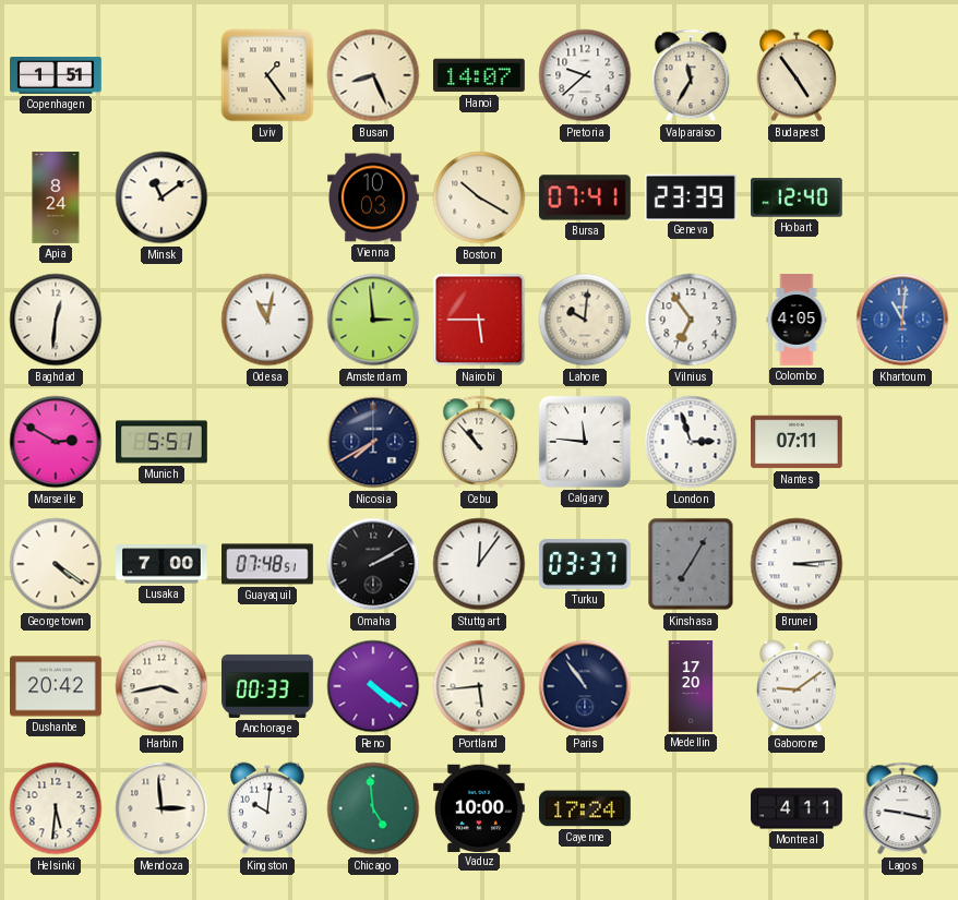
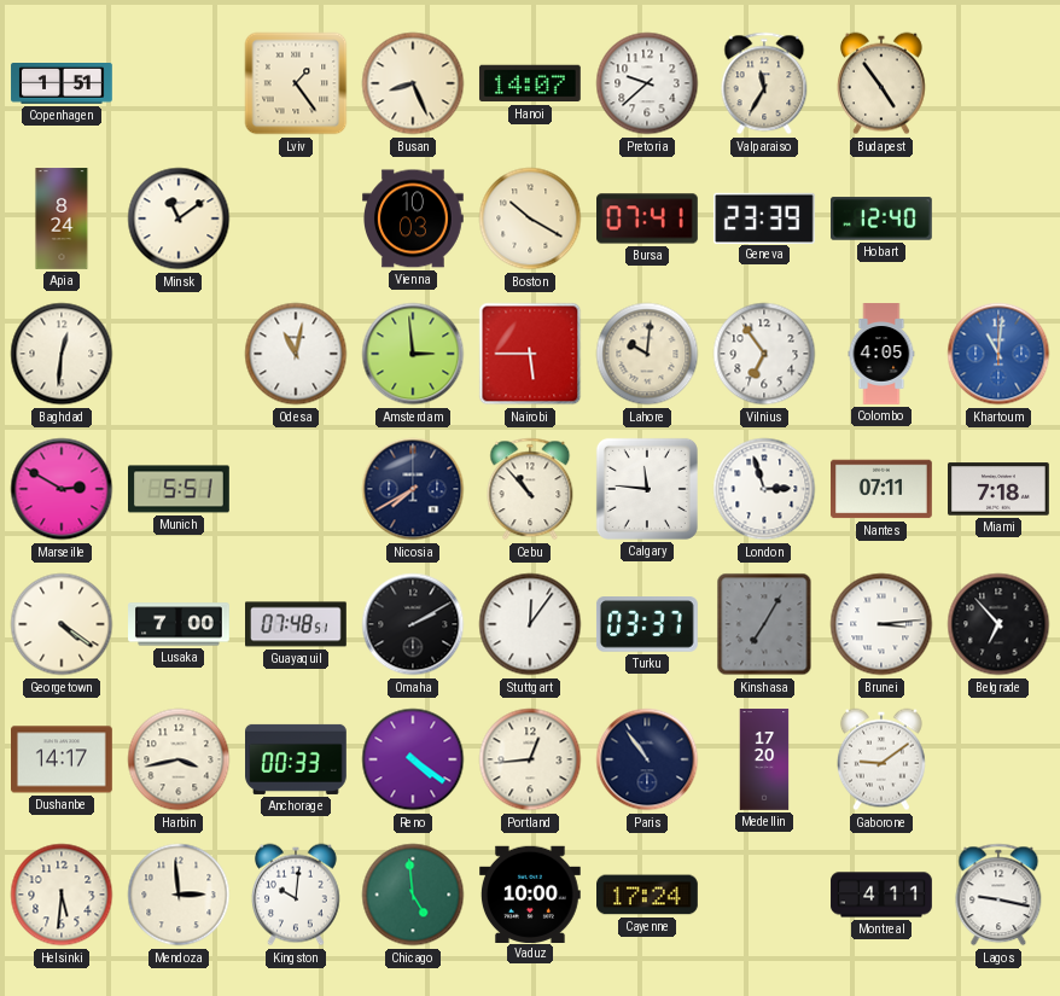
Miami: none -> 7:18
Belgrade: none -> 6:53
Dushanbe: 20:42 -> 14:17
Portland: 5:44 -> 12:44
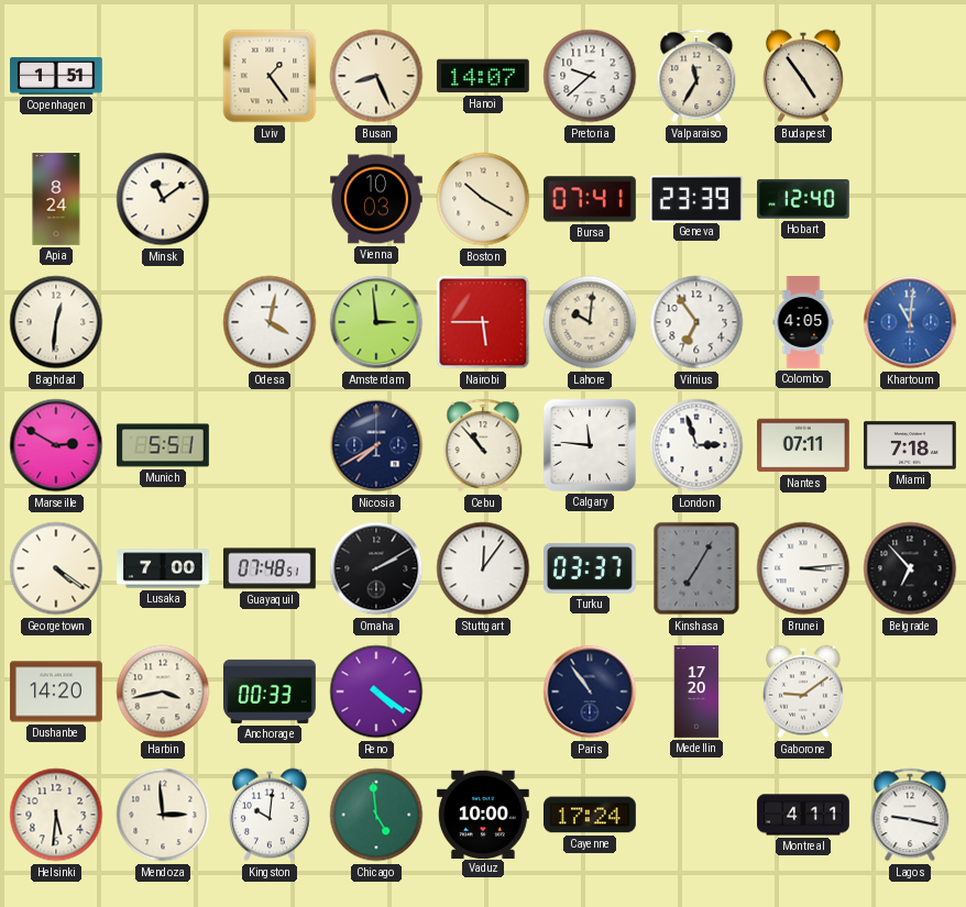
Odesa: 11:02 -> 4:02
Dushanbe: 14:17 -> 14:20
Portland: 12:44 -> none
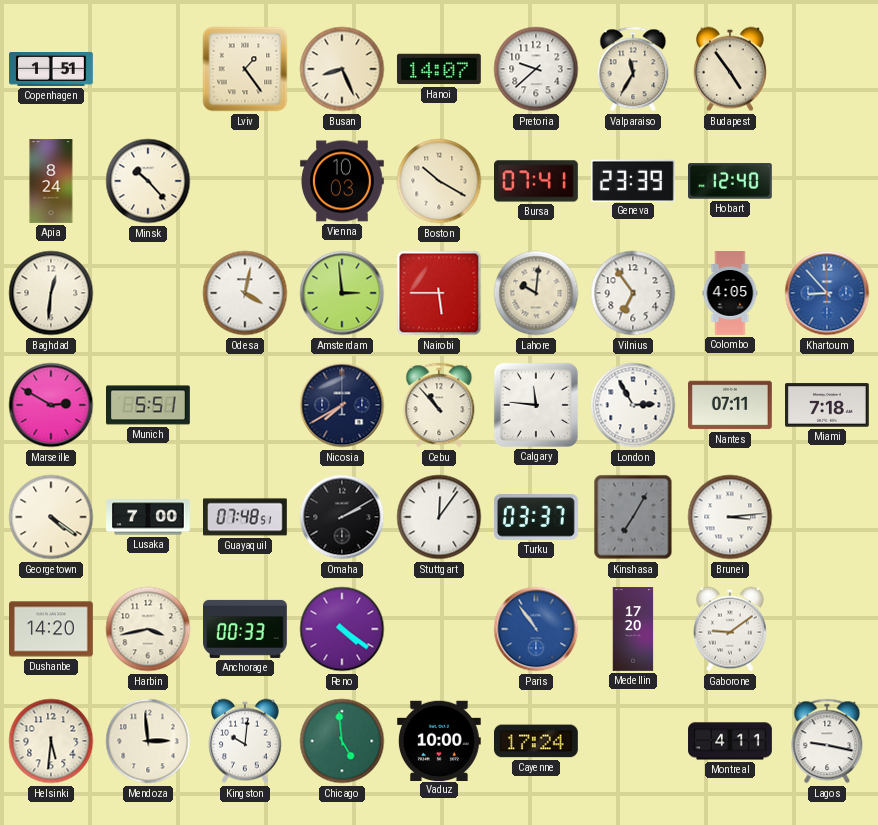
Minsk: 11:09 -> 10:23
Khartoum: 11:01 -> 8:53
London: 2:57 -> 2:55
Belgrade: 6:53 -> none
Paris dial: navy -> blue
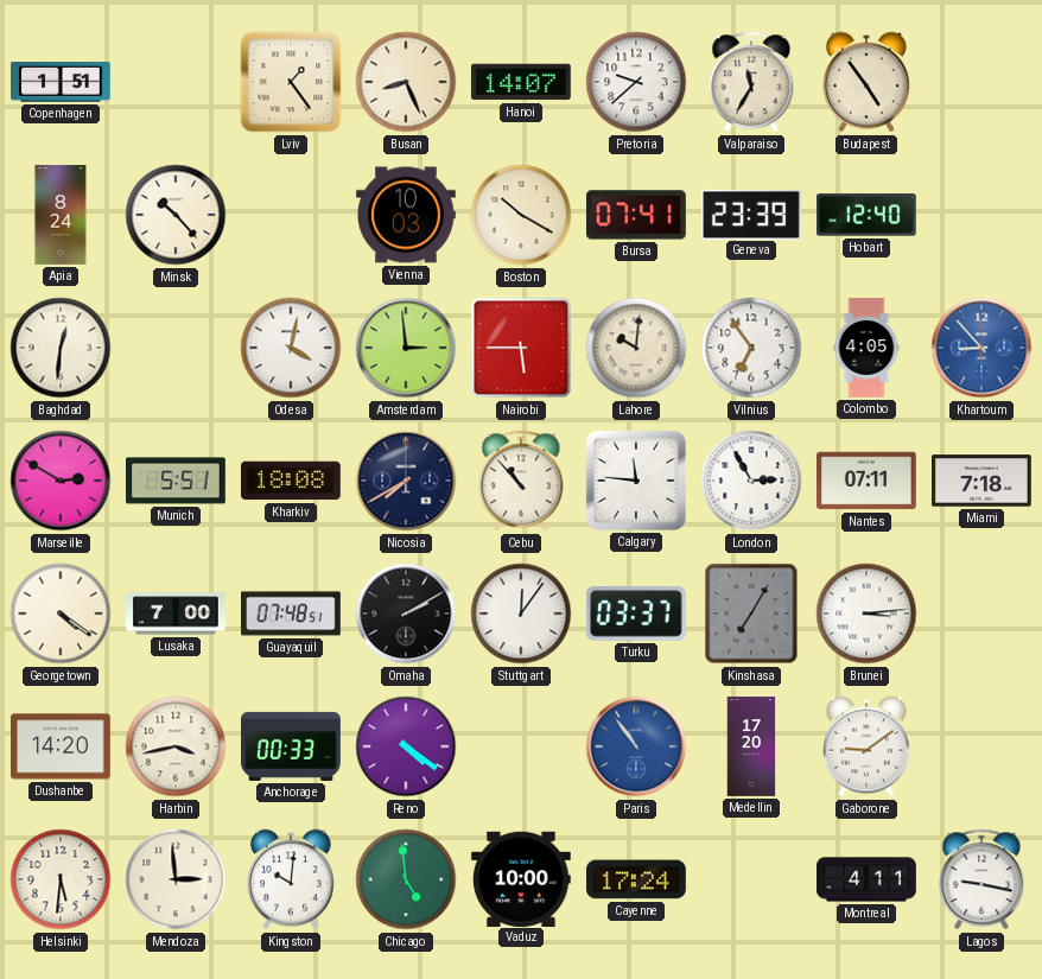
Kharkiv: none -> 18:08
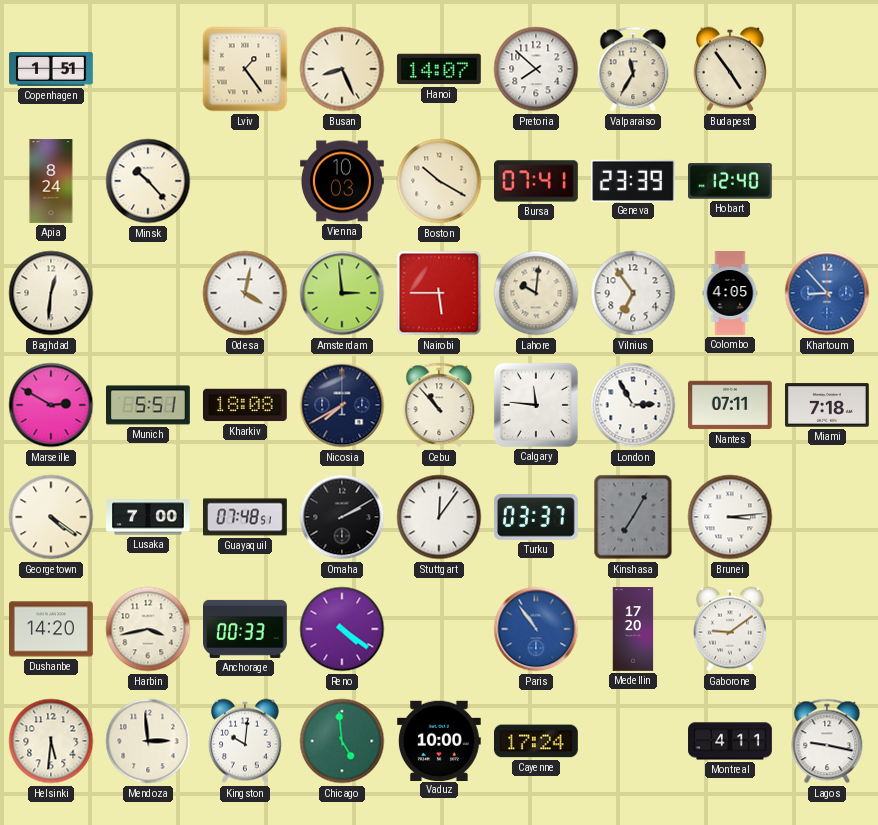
Pretoria: 9:38 -> 7:52
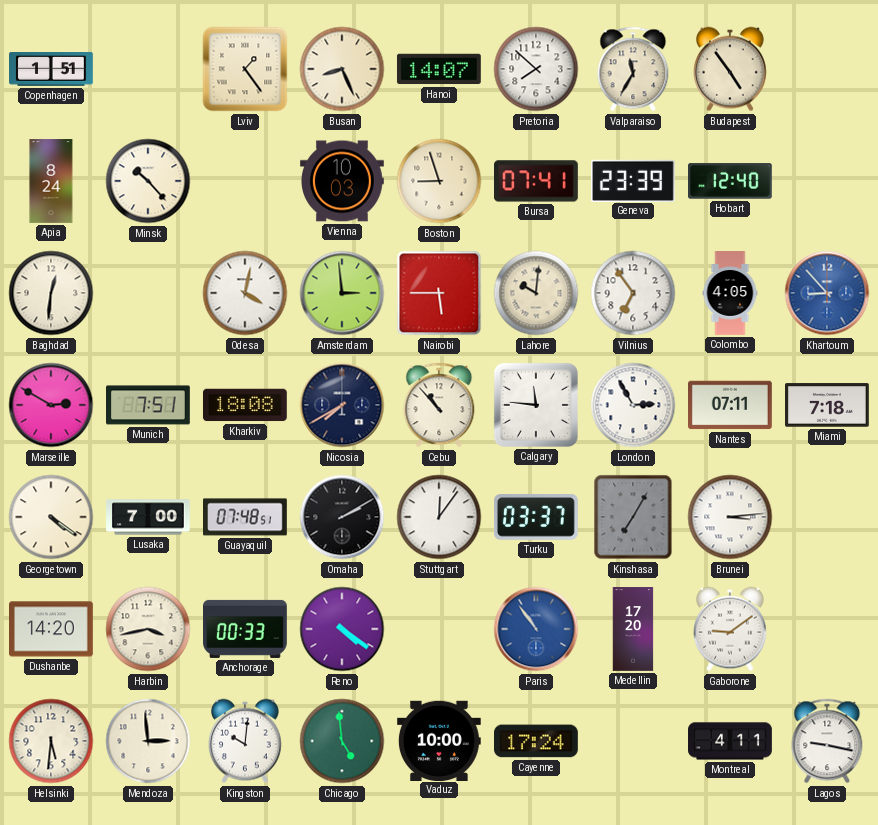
Boston: 10:20 -> 8:57
Munich: 5:51 -> 7:51
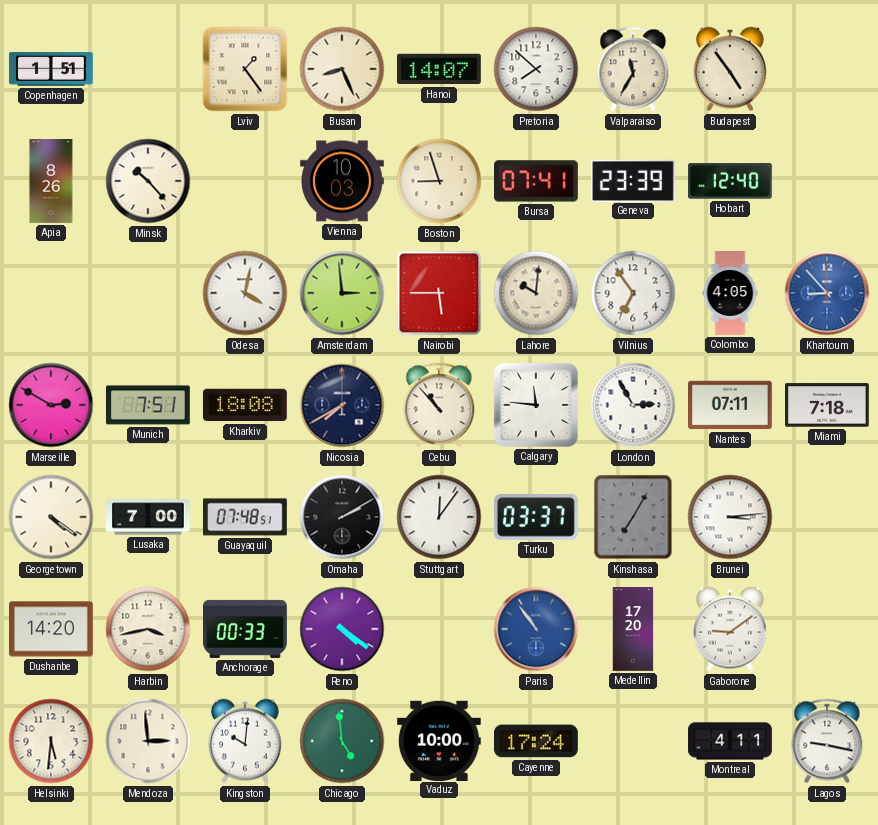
Apia: 8:24 -> 8:26
Baghdad: 12:31 -> none
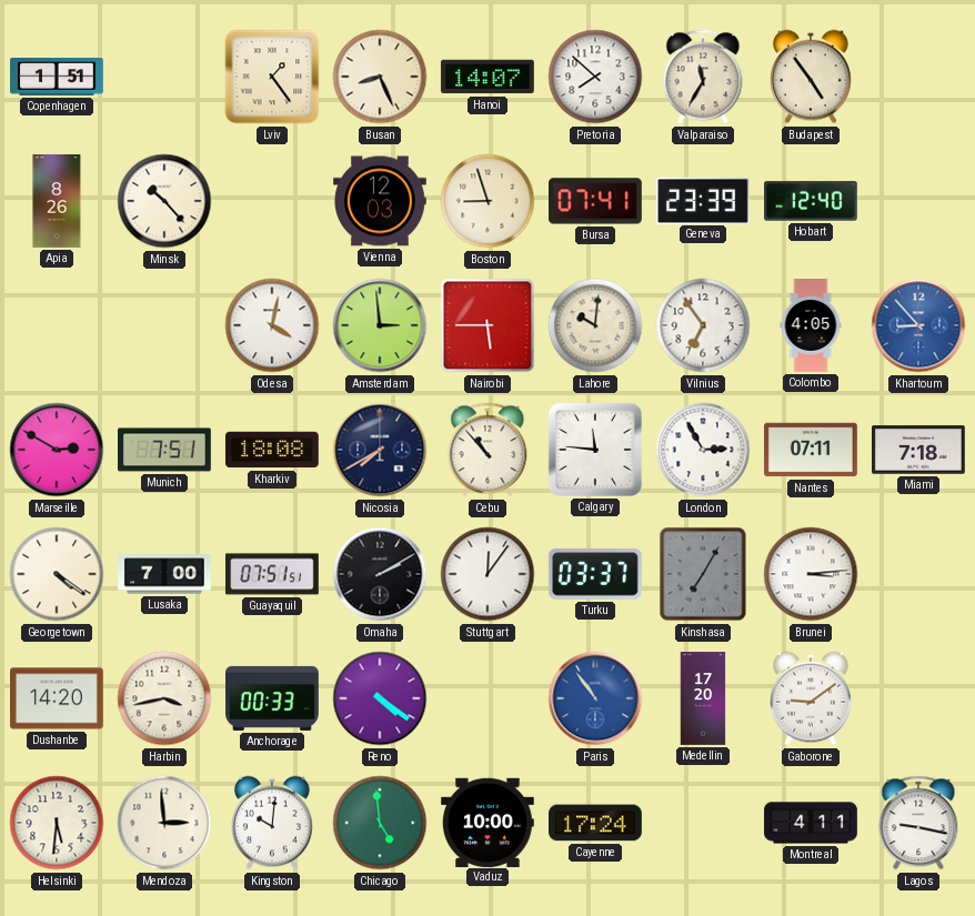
Vienna: 10:03 -> 12:03
Guayaquil: 07:48 -> 07:51
